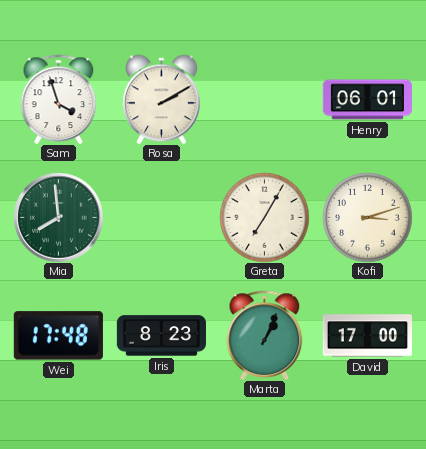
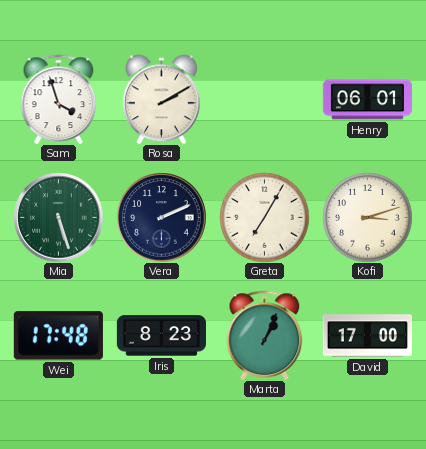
Mia: 7:59 -> 5:27
Vera: none -> 2:11
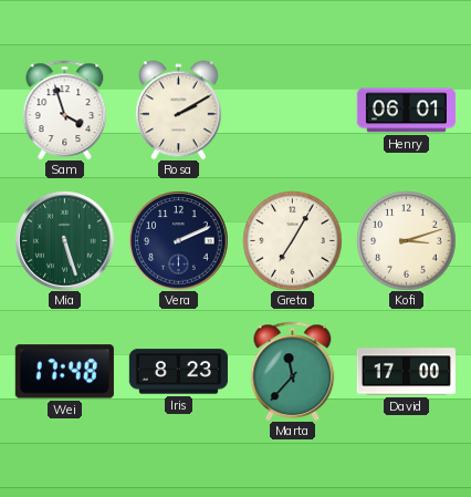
Marta: 1:04 -> 11:37
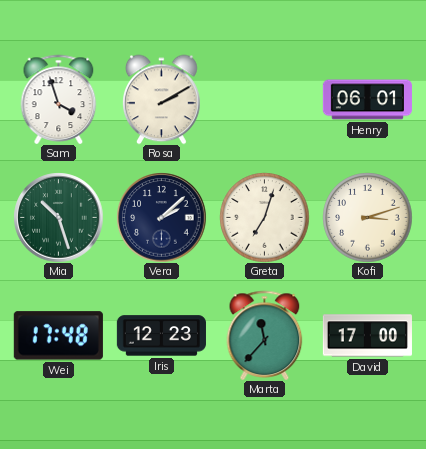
Mia: 5:27 -> 10:27
Vera: 2:11 -> 2:08
Greta: 7:05 -> 7:03
Iris: 8:23 -> 12:23
